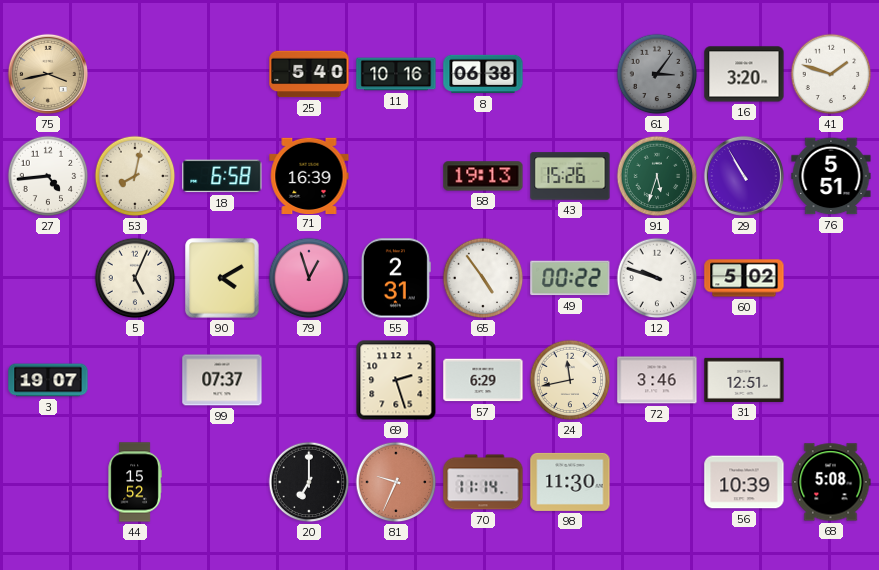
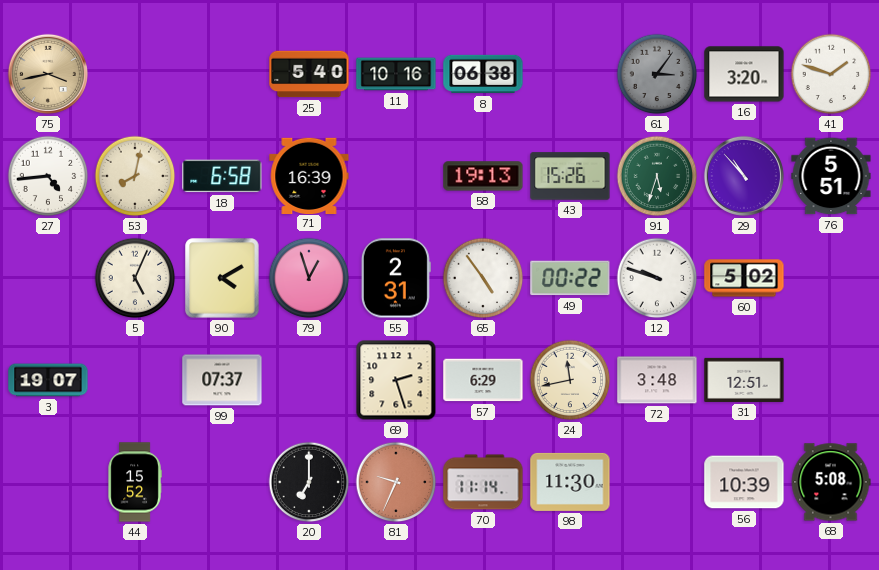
29: 10:55 -> 10:53
72: 3:46 -> 3:48
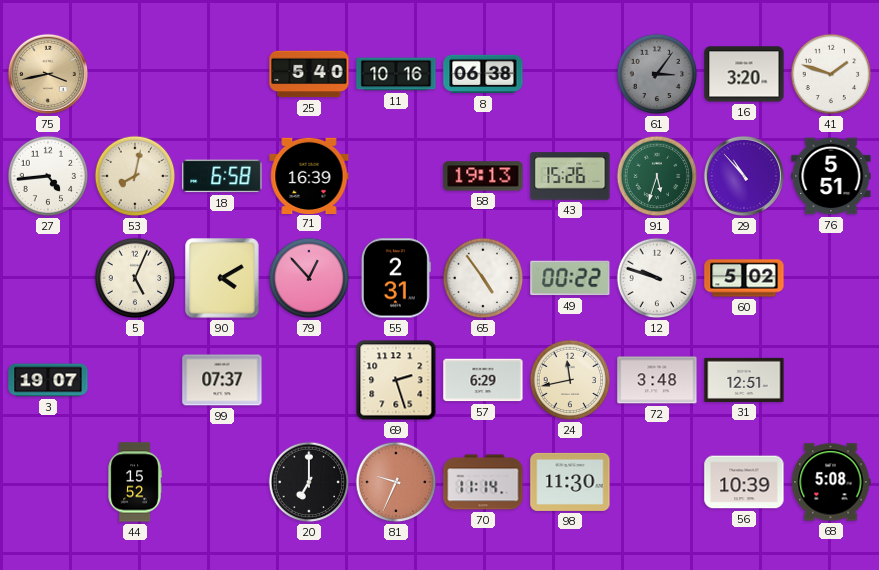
79: 12:57 -> 12:53
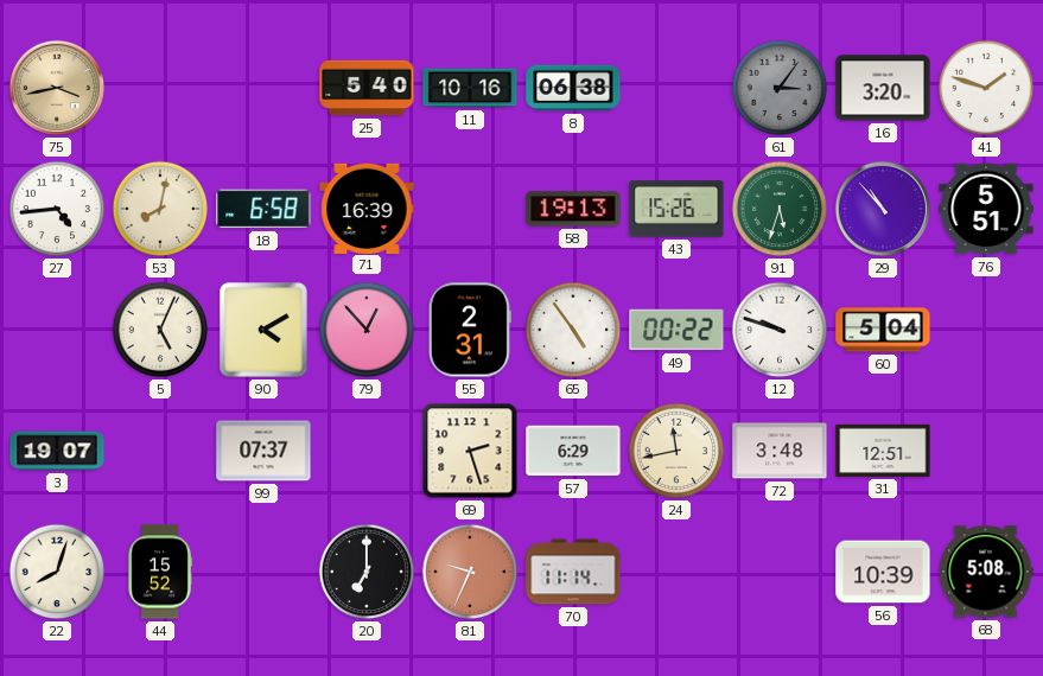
60: 5:02 -> 5:04
22: none -> 8:03
98: 11:30 -> none
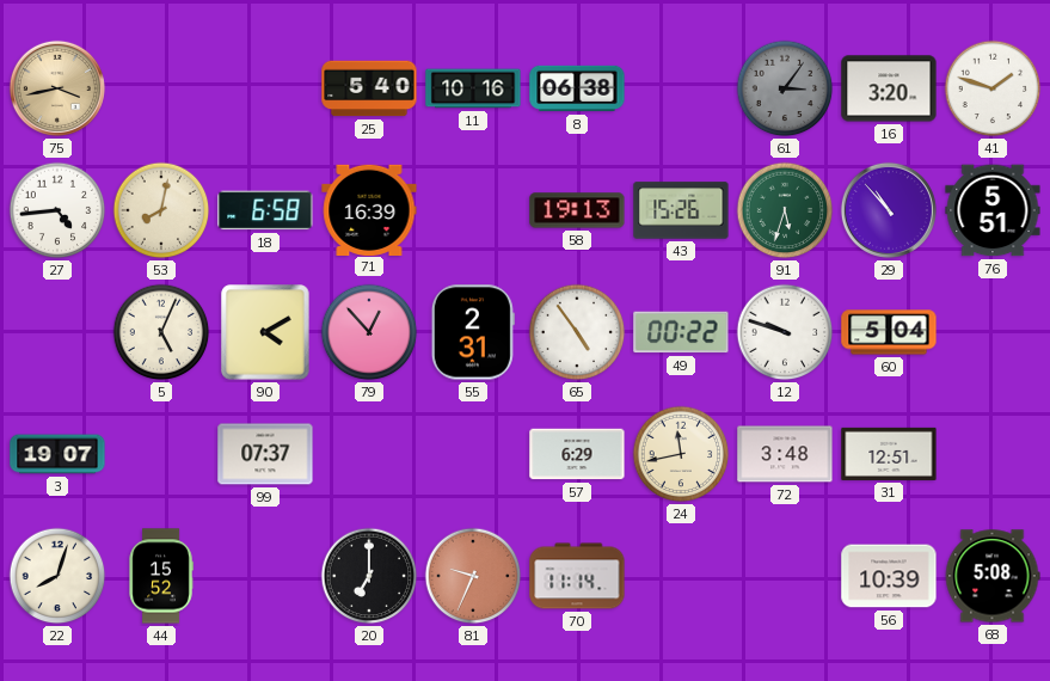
69: 2:27 -> none
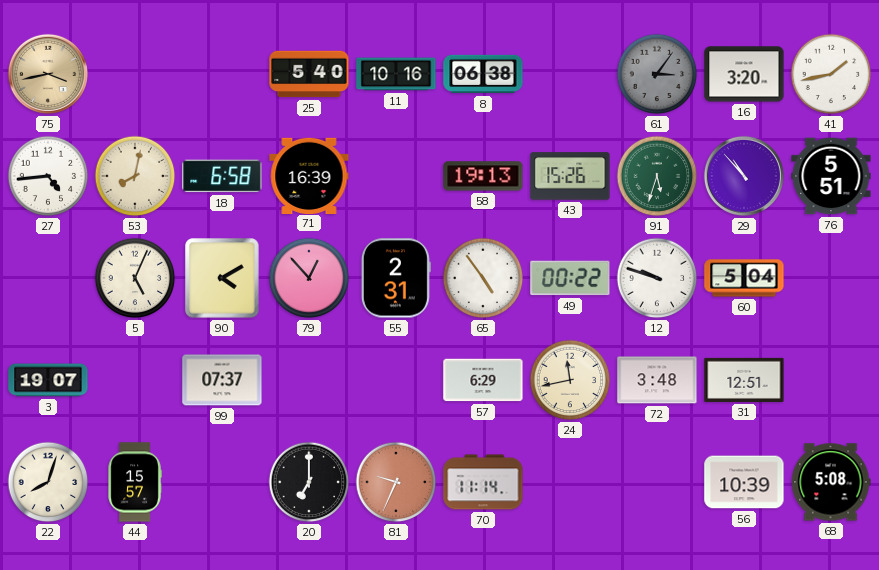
41: 1:48 -> 1:43
44: 15:52 -> 15:57
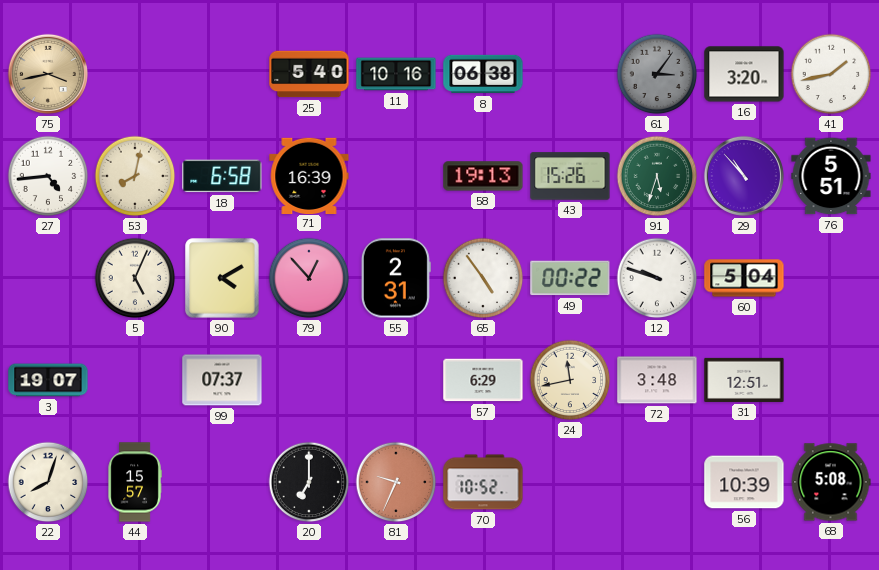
70: 11:14 -> 10:52
